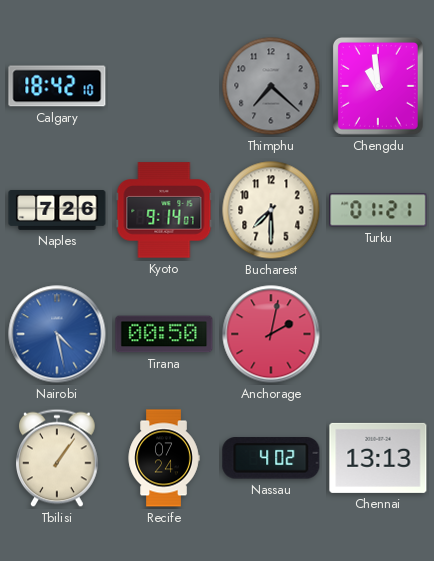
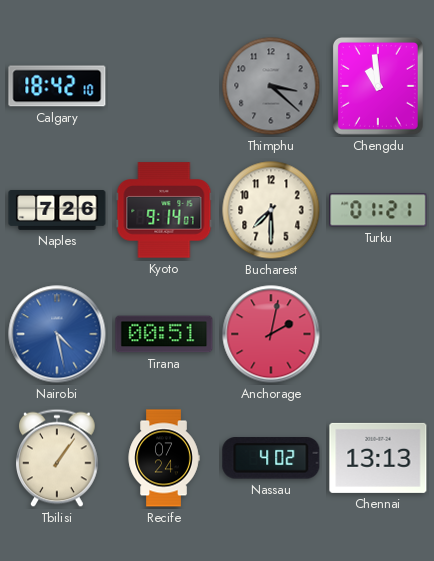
Thimphu: 7:22 -> 3:22
Tirana: 00:50 -> 00:51
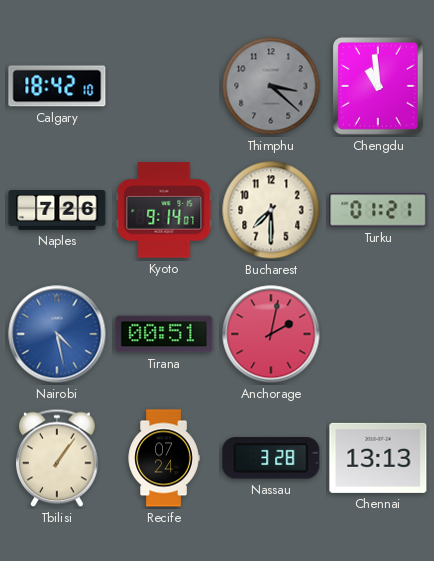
Nassau: 4:02 -> 3:28
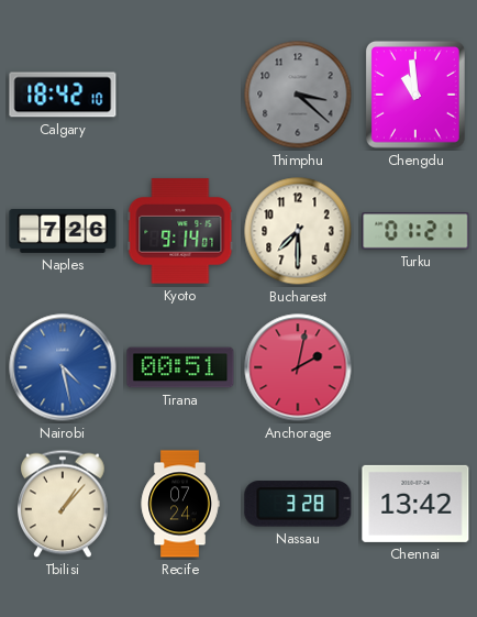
Tbilisi: 1:06 -> 1:07
Chennai: 13:13 -> 13:42
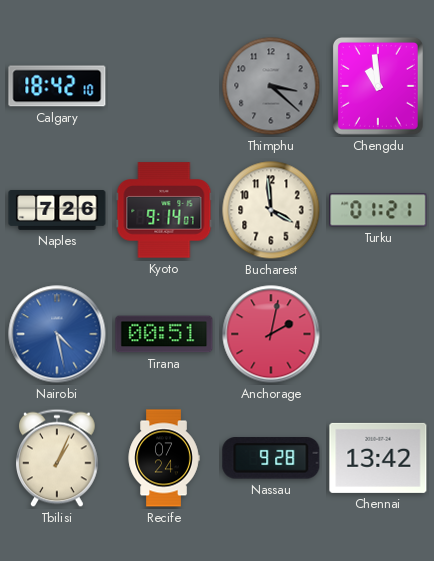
Bucharest: 7:30 -> 3:59
Tbilisi: 1:07 -> 1:04
Nassau: 3:28 -> 9:28
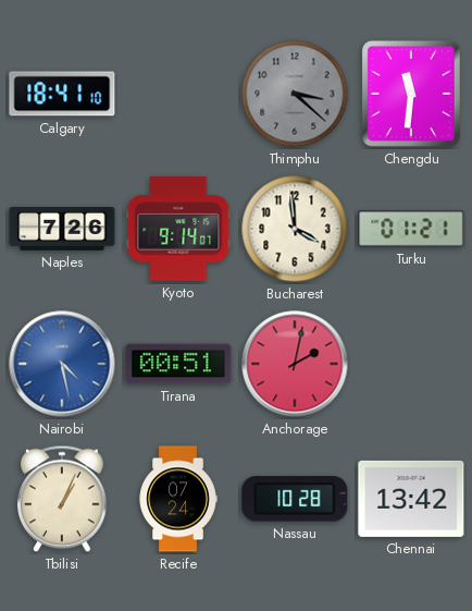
Calgary: 18:42 -> 18:41
Chengdu: 10:59 -> 11:31
Nassau: 9:28 -> 10:28
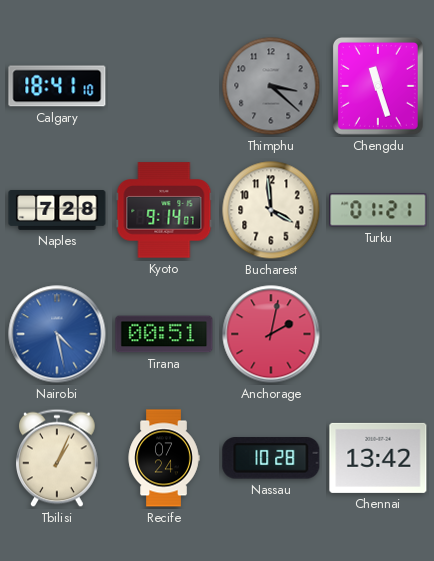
Chengdu: 11:31 -> 11:27
Naples: 7:26 -> 7:28
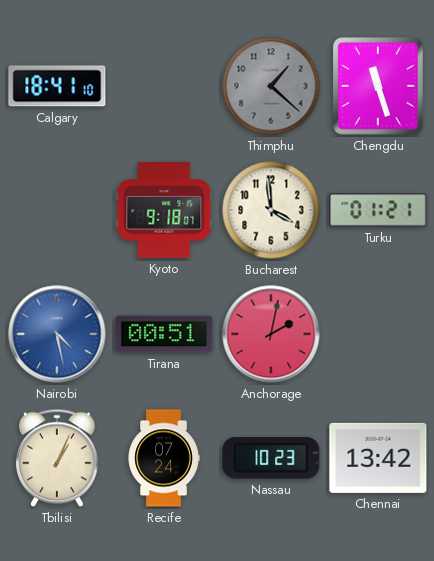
Thimphu: 3:22 -> 1:22
Naples: 7:28 -> none
Kyoto: 9:14 -> 9:18
Nassau: 10:28 -> 10:23
